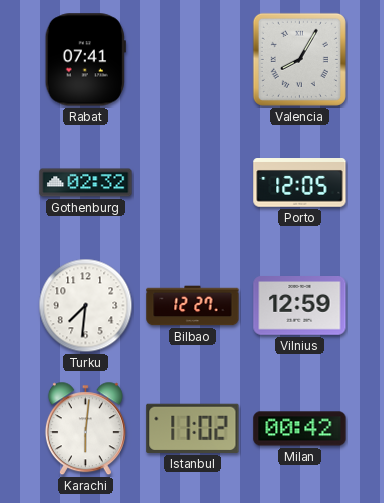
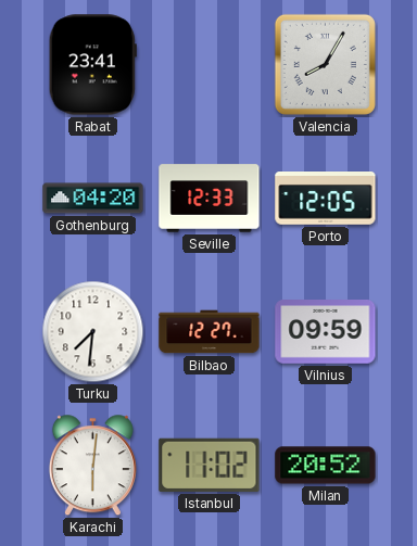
Rabat: 07:41 -> 23:41
Gothenburg: 02:32 -> 04:20
Seville: none -> 12:33
Vilnius: 12:59 -> 09:59
Milan: 00:42 -> 20:52
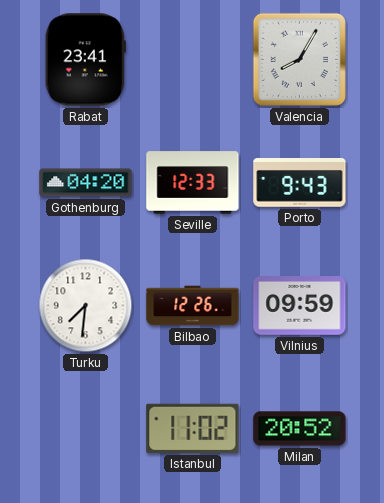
Porto: 12:05 -> 9:43
Bilbao: 12:27 -> 12:26
Karachi: 6:01 -> none
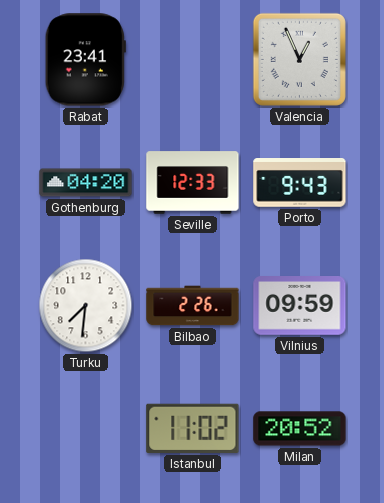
Valencia: 8:05 -> 12:56
Bilbao: 12:26 -> 2:26
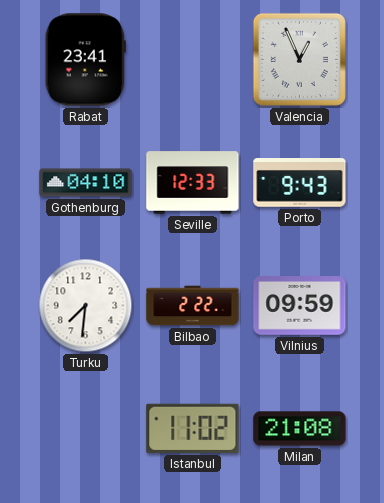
Gothenburg: 04:20 -> 04:10
Bilbao: 2:26 -> 2:22
Milan: 20:52 -> 21:08
